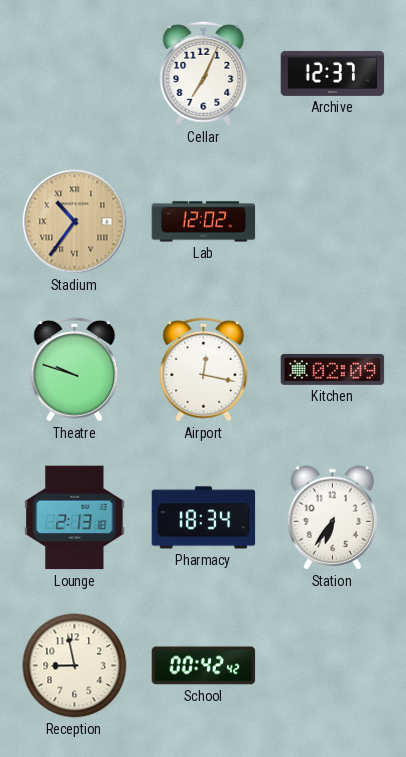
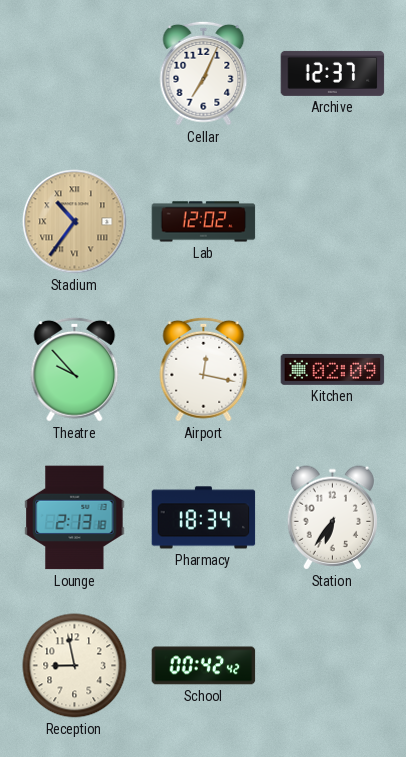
Theatre: 9:48 -> 9:53
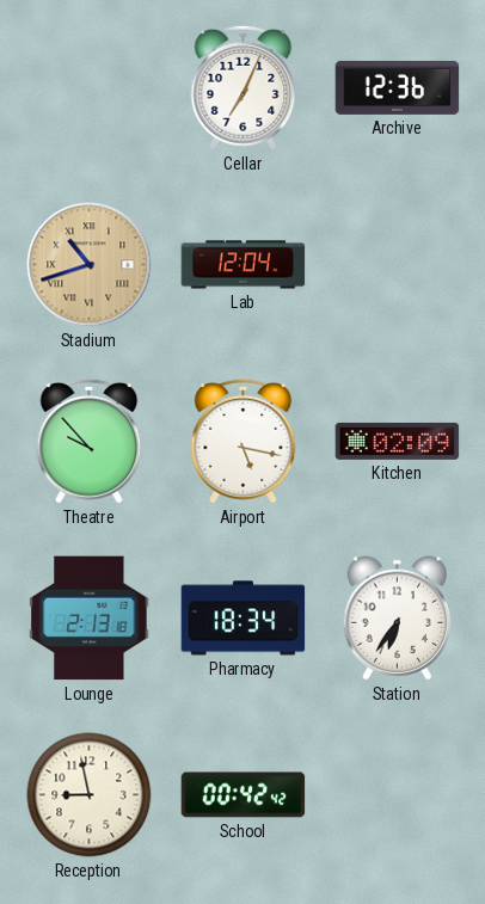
Archive: 12:37 -> 12:36
Stadium: 10:36 -> 10:42
Lab: 12:02 -> 12:04
Airport: 12:17 -> 5:17
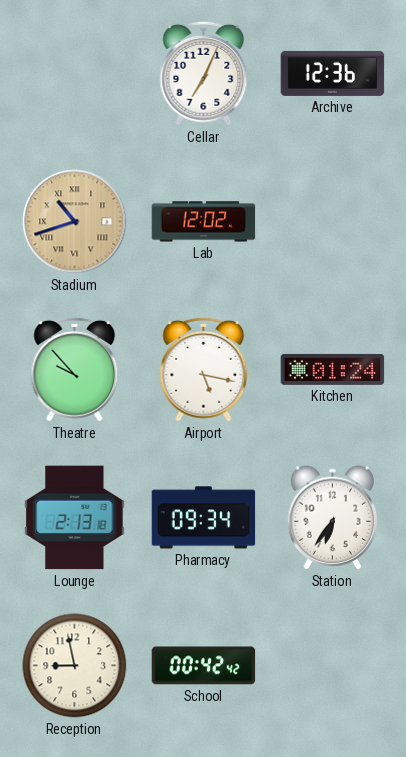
Lab: 12:04 -> 12:02
Kitchen: 02:09 -> 01:24
Pharmacy: 18:34 -> 09:34
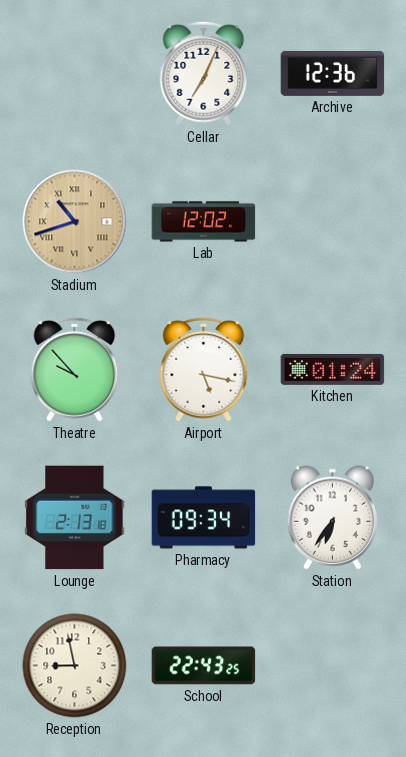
School: 00:42 -> 22:43
